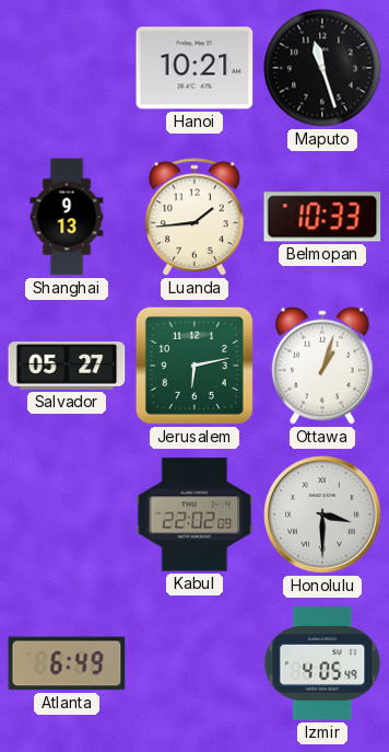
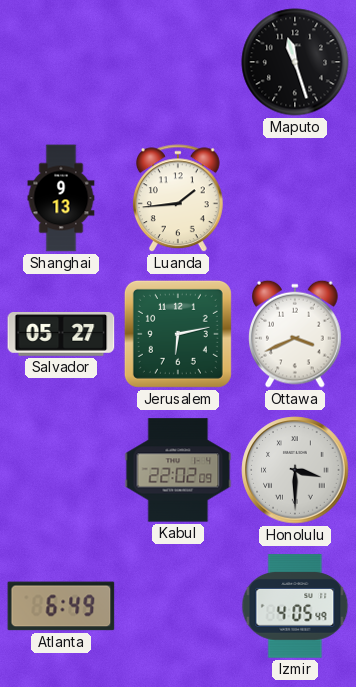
Hanoi: 10:21 -> none
Belmopan: 10:33 -> none
Ottawa: 1:03 -> 3:41
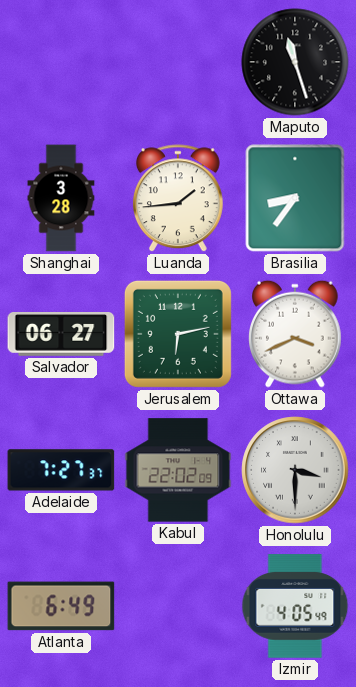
Shanghai: 9:13 -> 3:28
Brasilia: none -> 8:36
Salvador: 05:27 -> 06:27
Adelaide: none -> 7:27
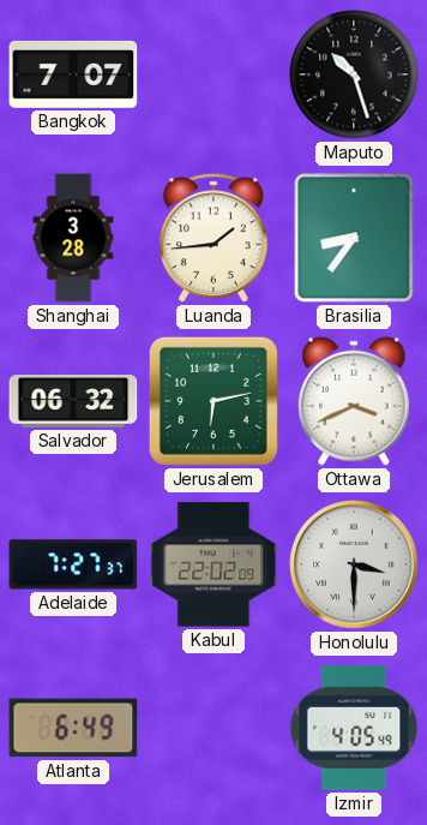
Bangkok: none -> 7:07
Maputo: 11:27 -> 10:27
Salvador: 06:27 -> 06:32
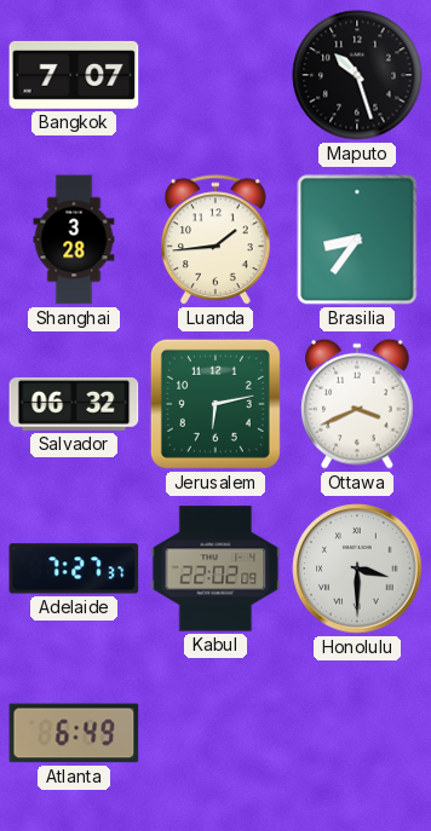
Izmir: 4:05 -> none
